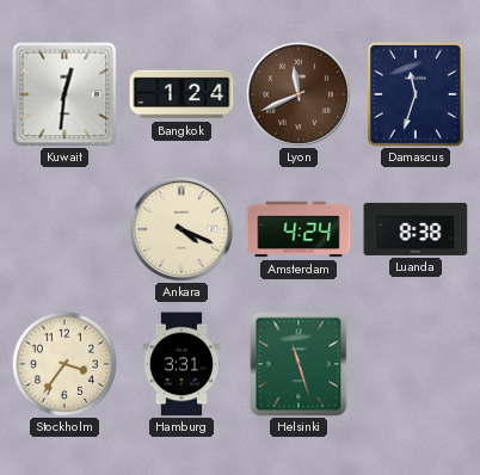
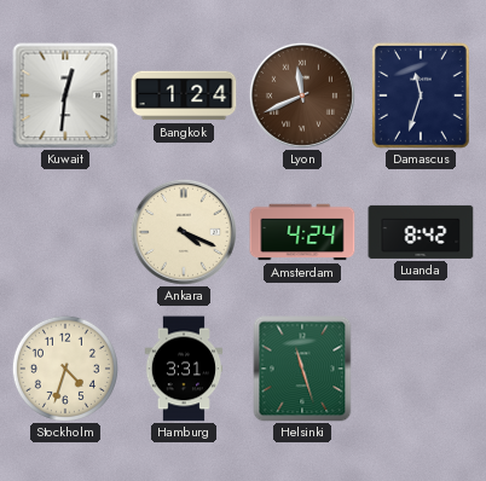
Luanda: 8:38 -> 8:42
Stockholm: 3:36 -> 4:33
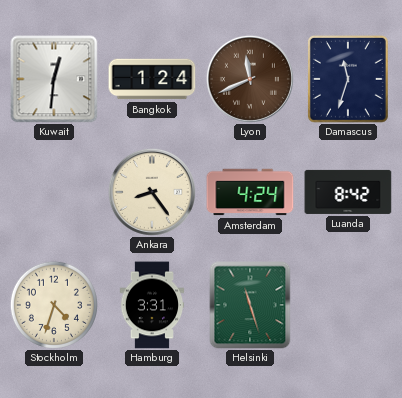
Ankara: 4:19 -> 8:24
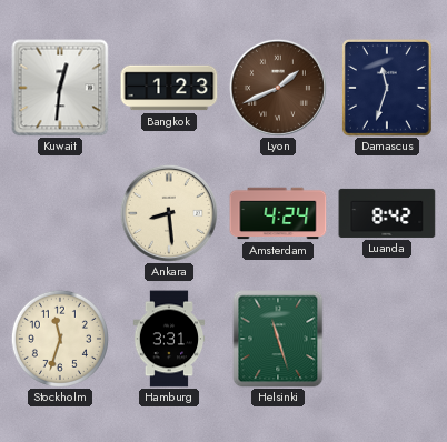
Bangkok: 1:24 -> 1:23
Lyon: 11:41 -> 1:41
Ankara: 8:24 -> 8:29
Stockholm: 4:33 -> 11:33
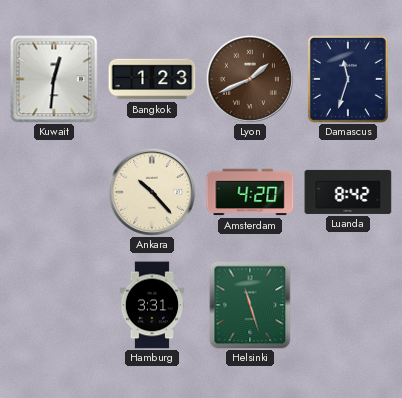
Ankara: 8:29 -> 10:23
Amsterdam: 4:24 -> 4:20
Stockholm: 11:33 -> none
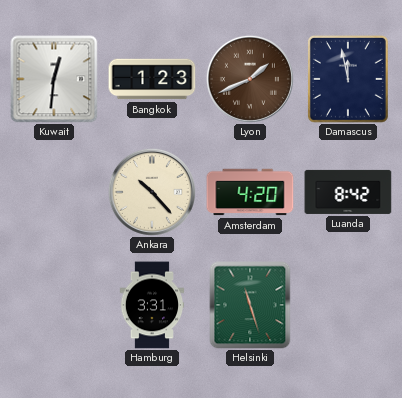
Damascus: 11:33 -> 11:58
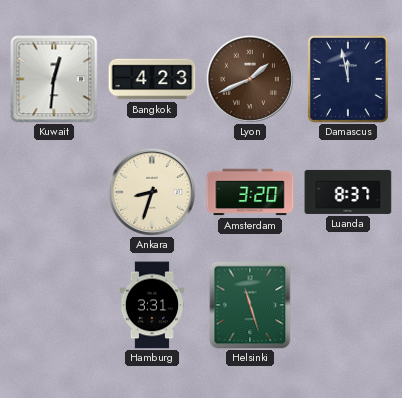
Bangkok: 1:23 -> 4:23
Ankara: 10:23 -> 8:33
Amsterdam: 4:20 -> 3:20
Luanda: 8:42 -> 8:37
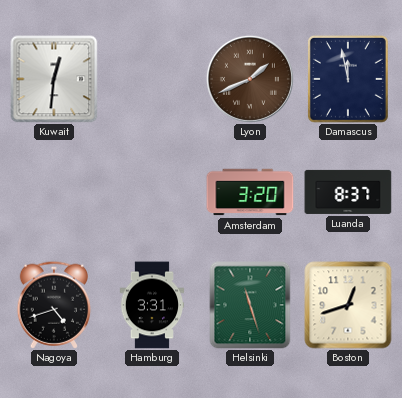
Bangkok: 4:23 -> none
Ankara: 8:33 -> none
Nagoya: none -> 4:42
Boston: none -> 12:42
